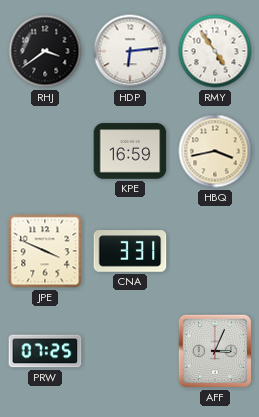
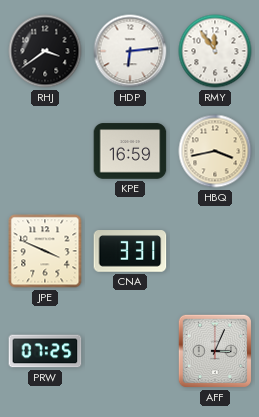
RMY: 4:54 -> 11:54
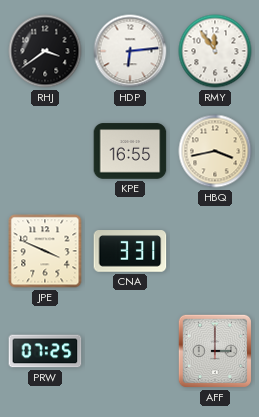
KPE: 16:59 -> 16:55
AFF: 3:04 -> 3:00
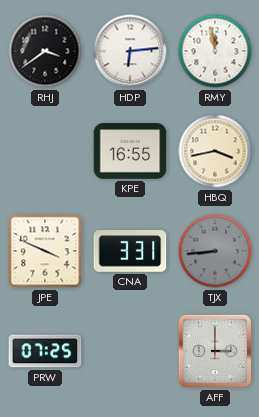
RMY: 11:54 -> 11:58
TJX: none -> 8:44
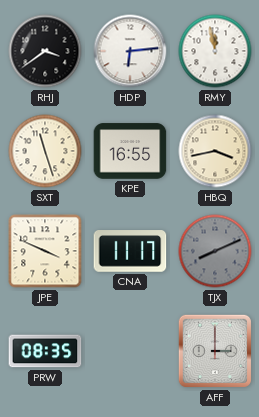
SXT: none -> 11:27
CNA: 3:31 -> 11:17
TJX: 8:44 -> 8:11
PRW: 07:25 -> 08:35
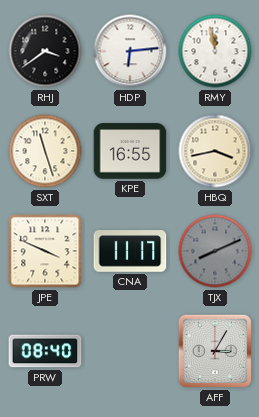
PRW: 08:35 -> 08:40
AFF: 3:00 -> 3:05
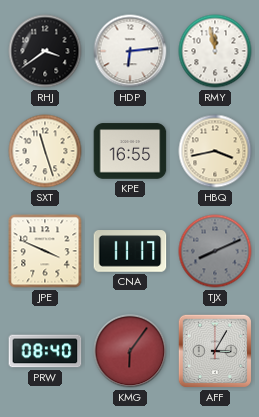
KMG: none -> 6:06
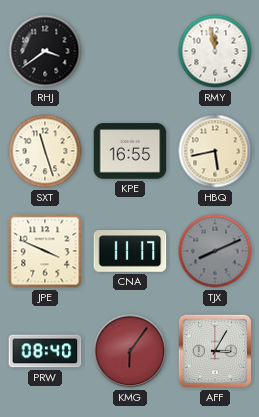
HDP: 6:14 -> none
HBQ: 3:43 -> 5:43
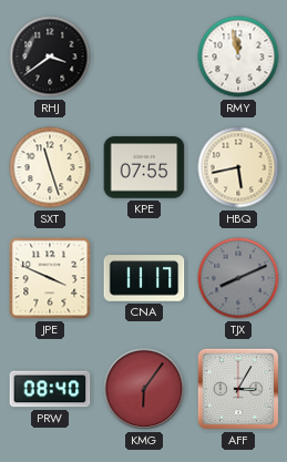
KPE: 16:55 -> 07:55
